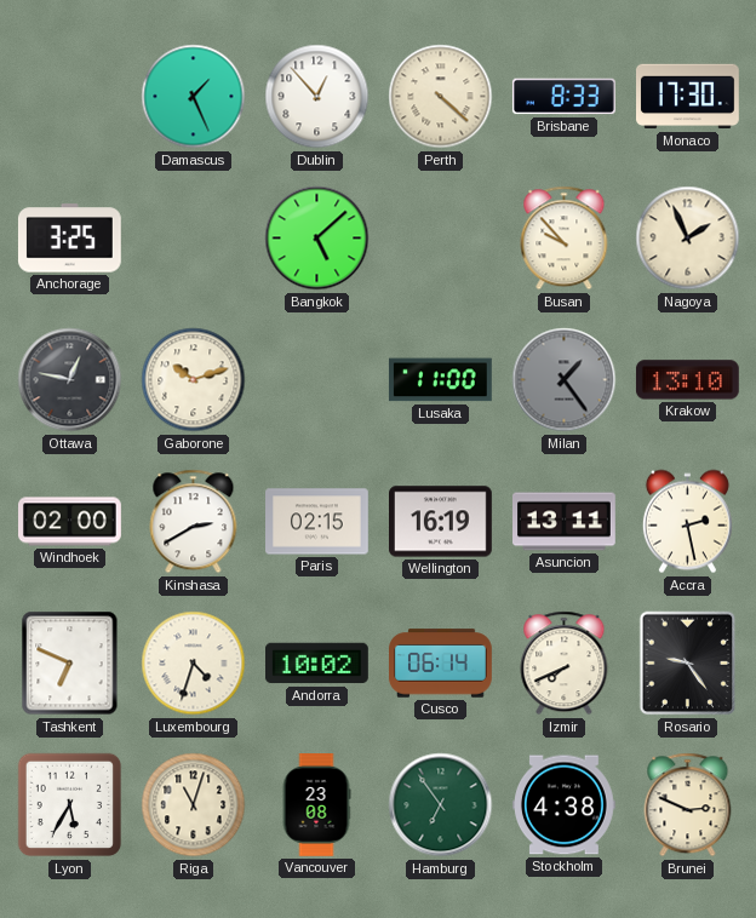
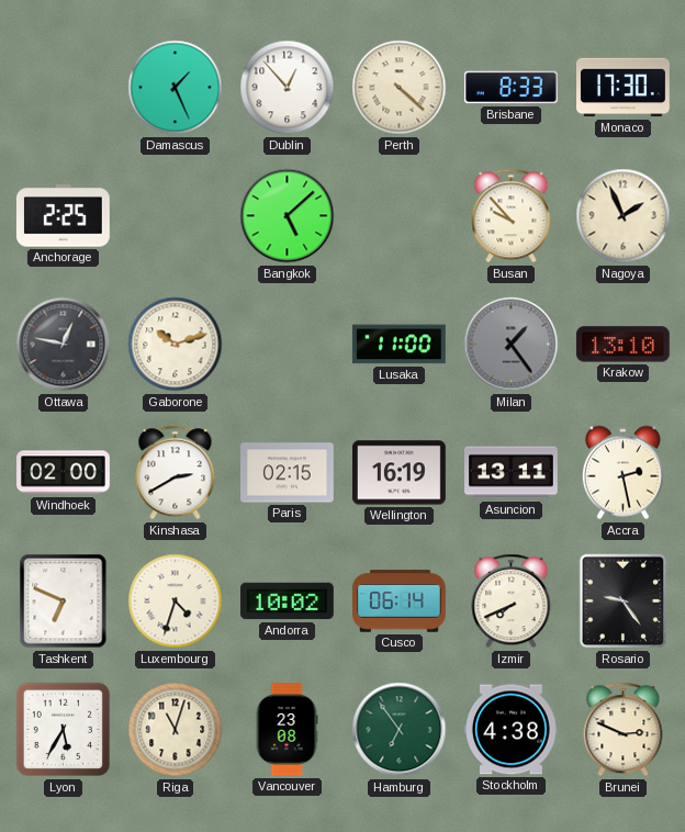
Anchorage: 3:25 -> 2:25
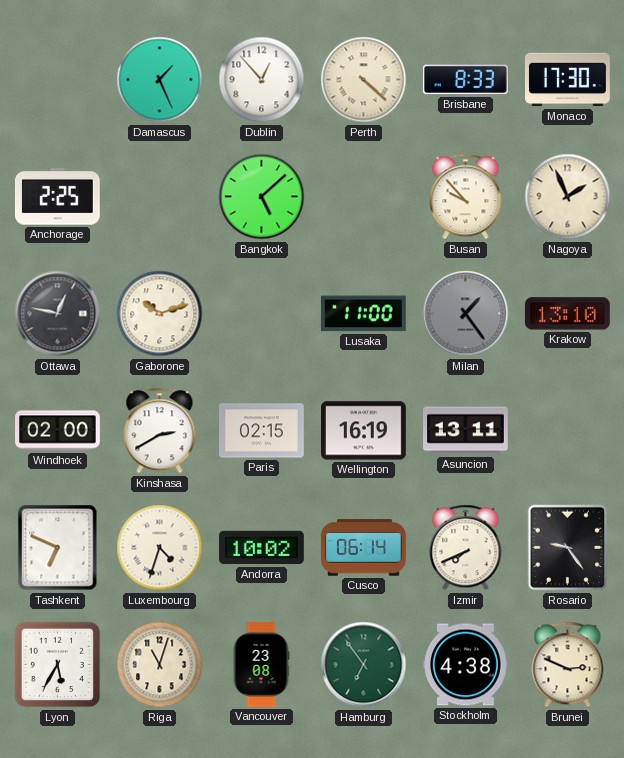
Accra: 2:28 -> none
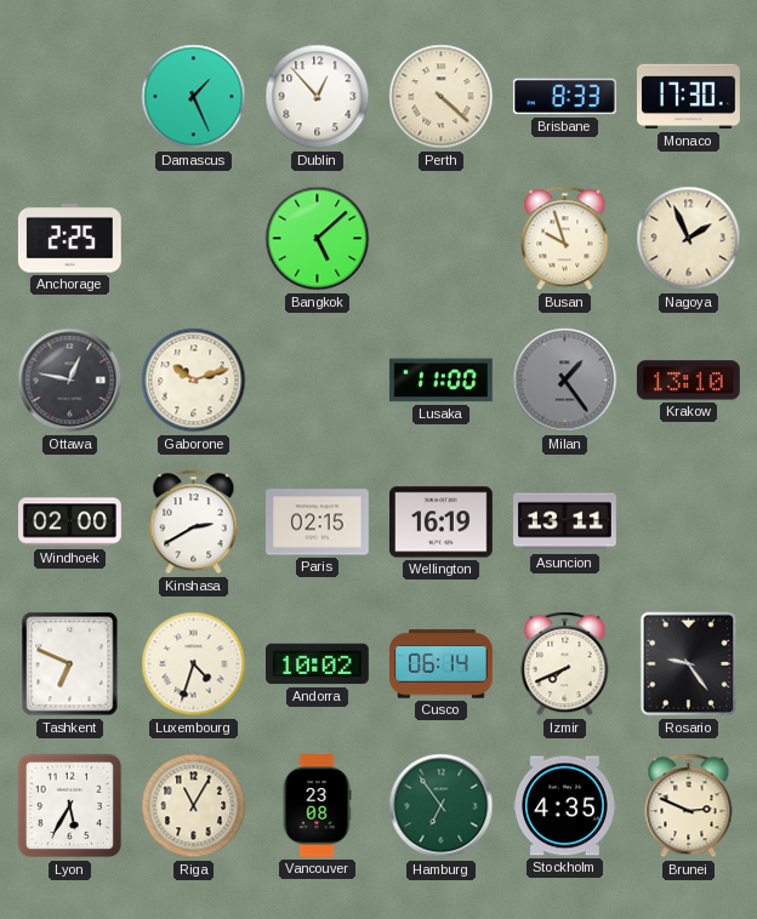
Busan: 9:53 -> 9:57
Riga: 11:03 -> 11:05
Stockholm: 4:38 -> 4:35
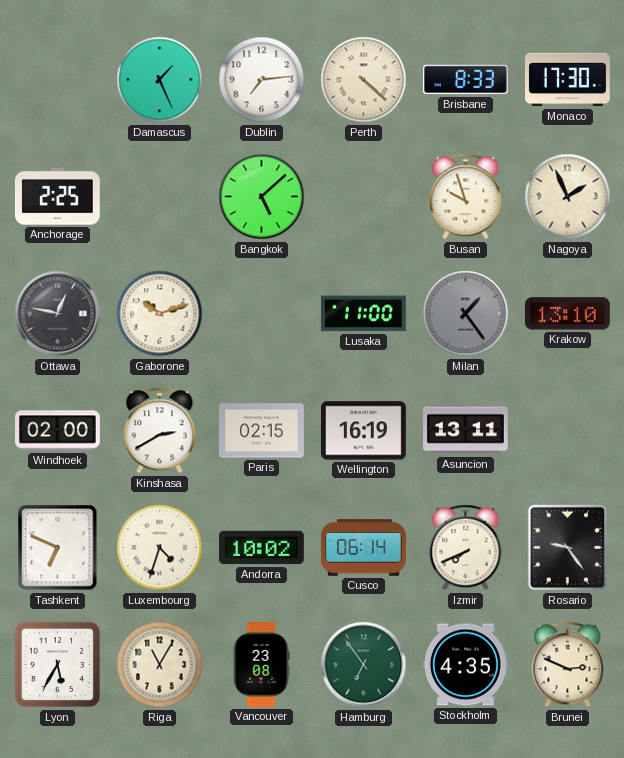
Dublin: 12:53 -> 7:14
